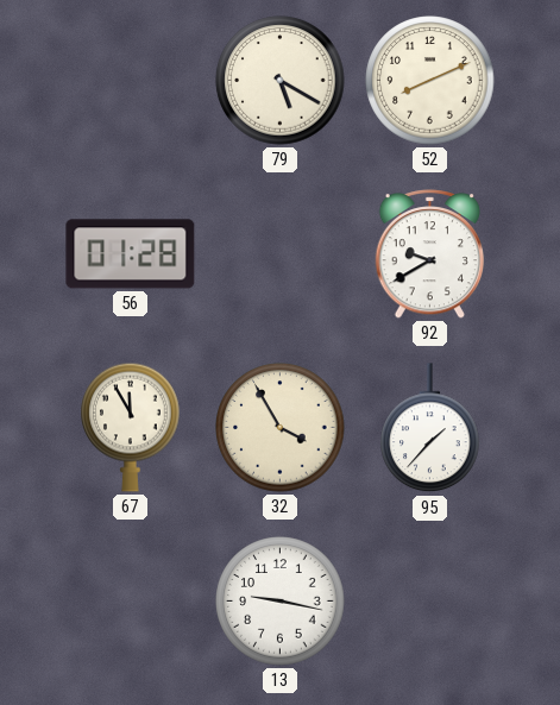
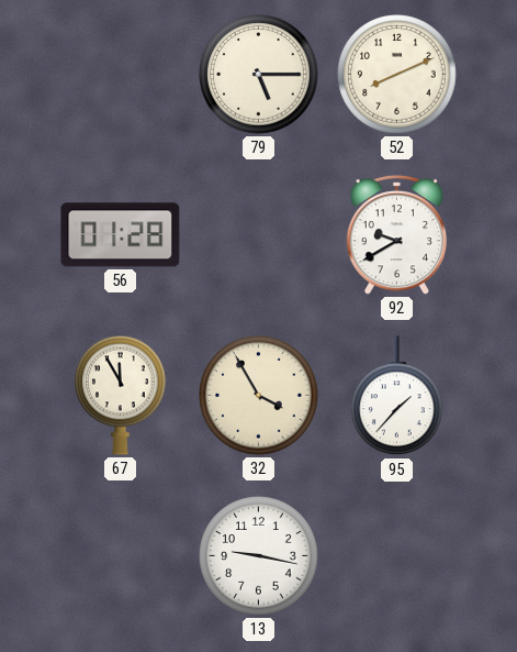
79: 5:20 -> 5:15
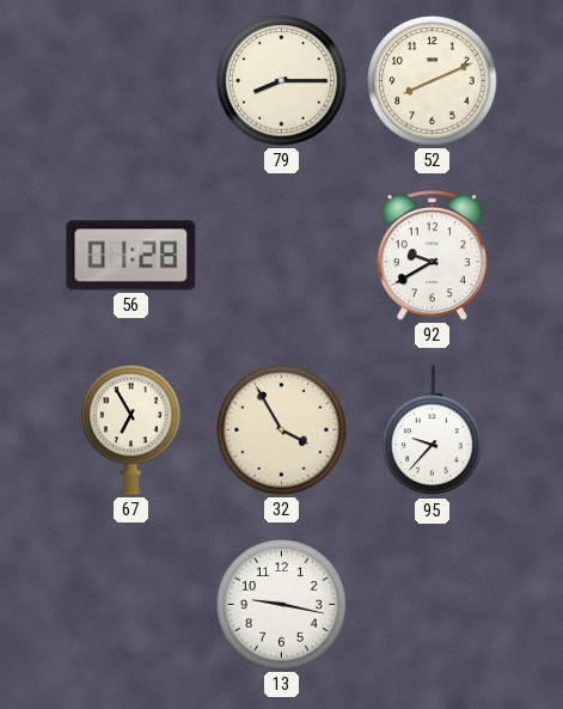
79: 5:15 -> 8:15
67: 11:55 -> 6:55
95: 1:37 -> 9:37
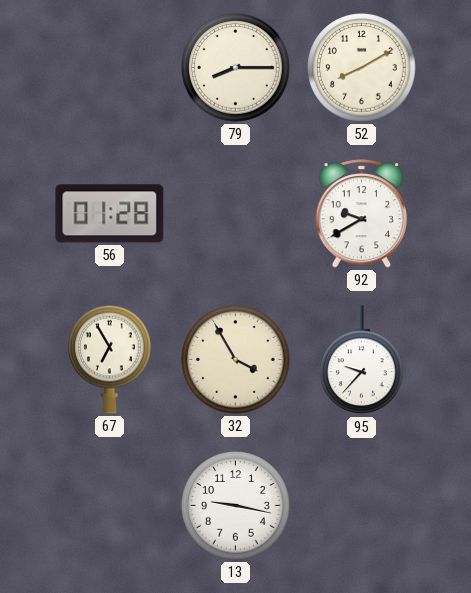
52: 8:11 -> 8:10
